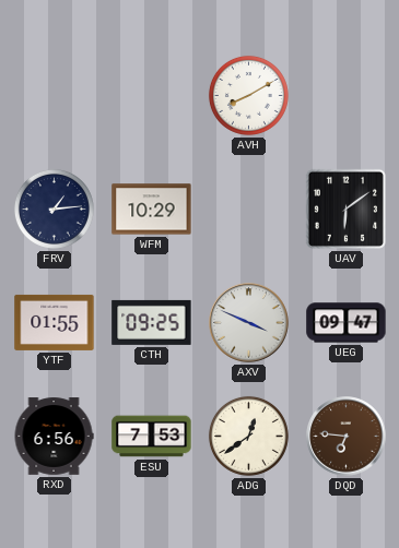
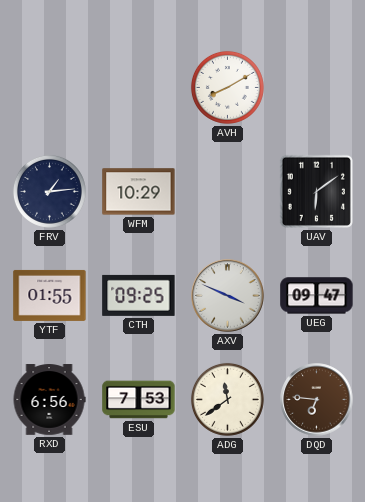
ADG: 12:39 -> 11:39
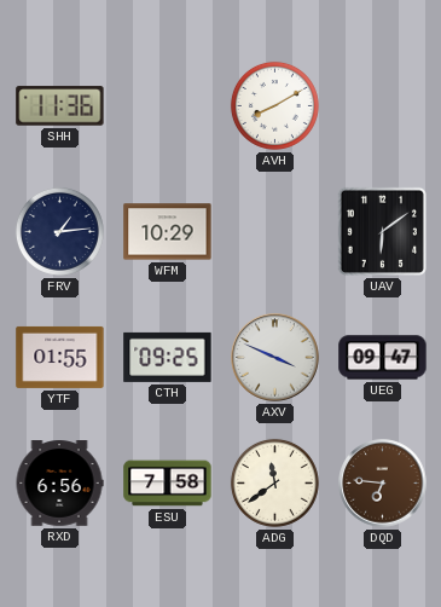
SHH: none -> 11:36
ESU: 7:53 -> 7:58
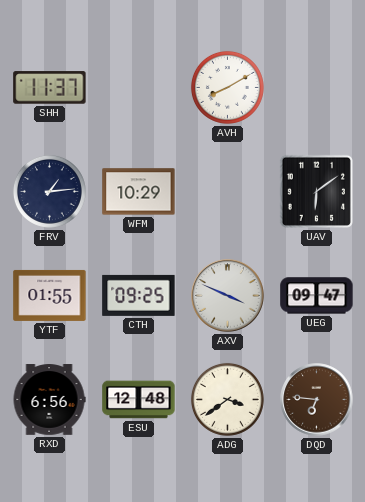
SHH: 11:36 -> 11:37
ESU: 7:58 -> 12:48
ADG: 11:39 -> 3:39
